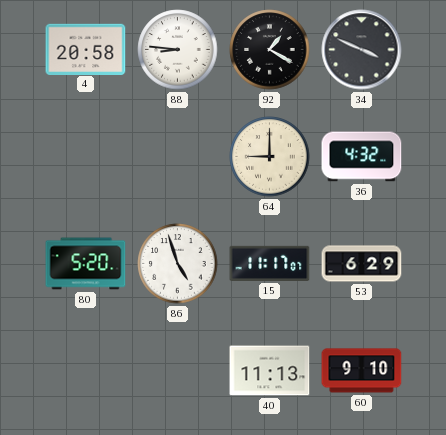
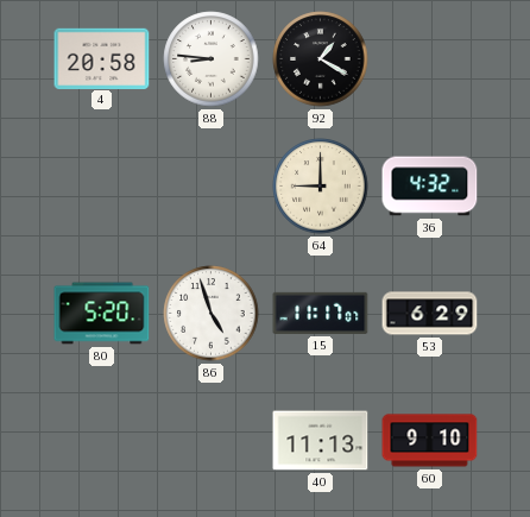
34: 3:49 -> none
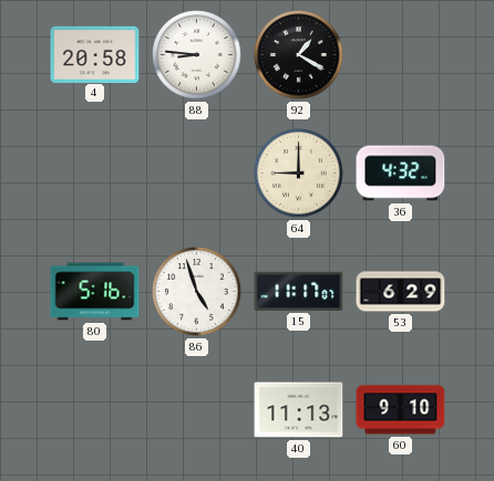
80: 5:20 -> 5:16
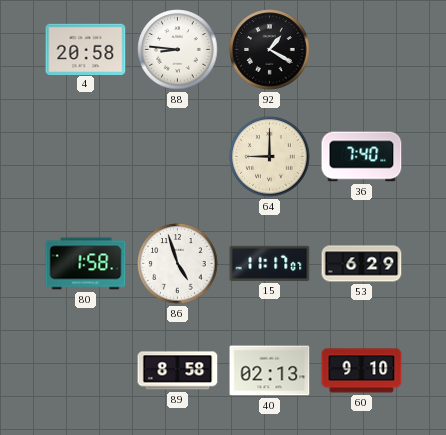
36: 4:32 -> 7:40
80: 5:16 -> 1:58
89: none -> 8:58
40: 11:13 -> 02:13
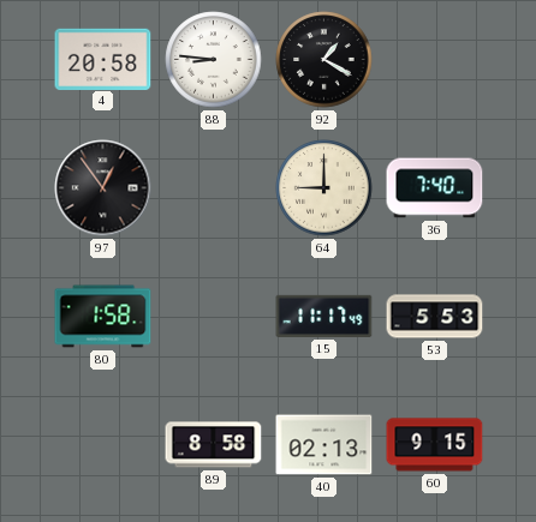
97: none -> 12:54
86: 4:57 -> none
15: 11:17:07 -> 11:17:49
53: 6:29 -> 5:53
60: 9:10 -> 9:15
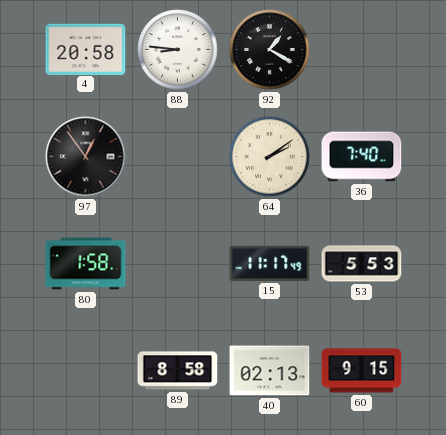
64: 9:00 -> 2:09
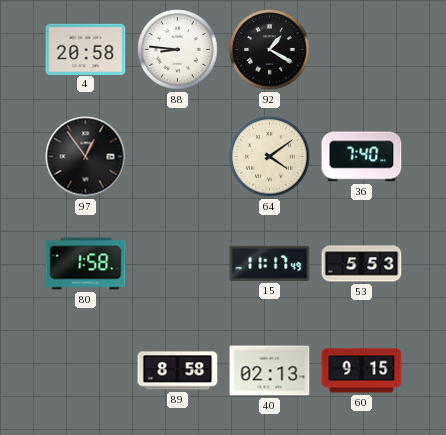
64: 2:09 -> 4:09
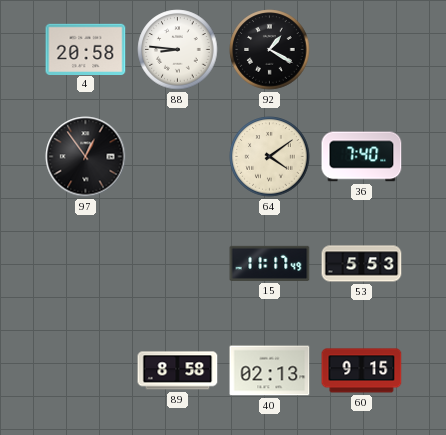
80: 1:58 -> none
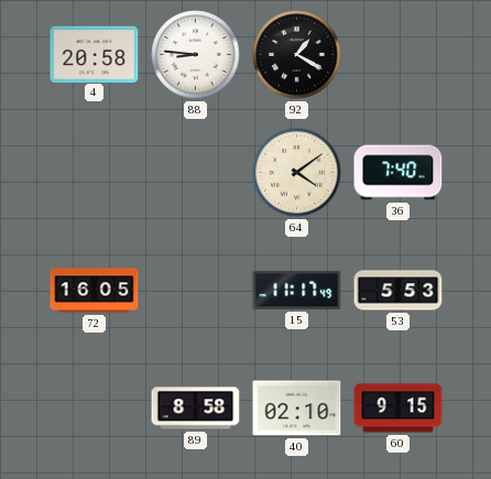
97: 12:54 -> none
72: none -> 16:05
40: 02:13 -> 02:10
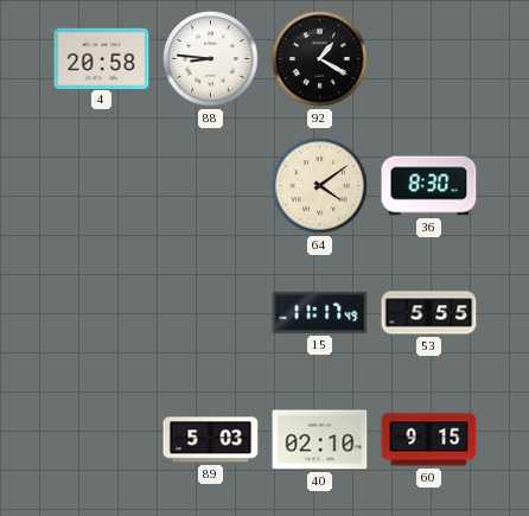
36: 7:40 -> 8:30
72: 16:05 -> none
53: 5:53 -> 5:55
89: 8:58 -> 5:03
